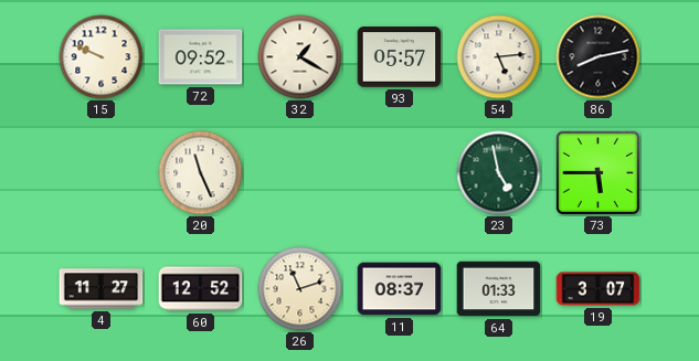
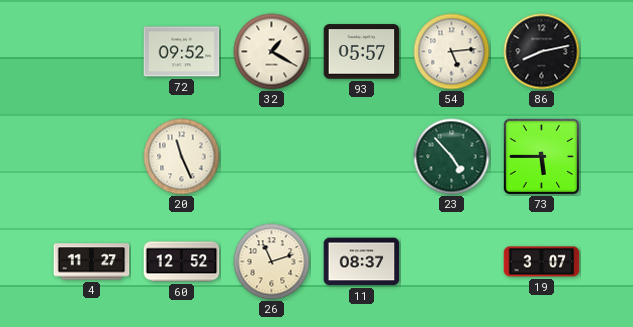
15: 9:49 -> none
23: 4:58 -> 4:53
64: 01:33 -> none
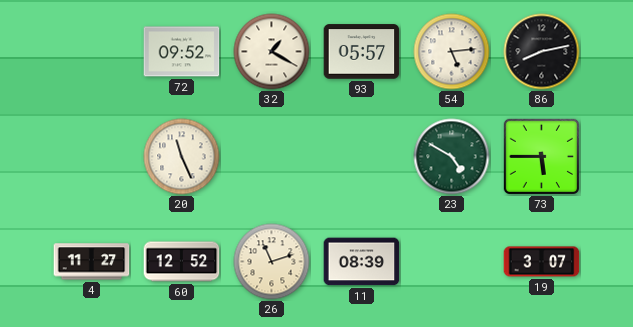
23: 4:53 -> 4:50
11: 08:37 -> 08:39
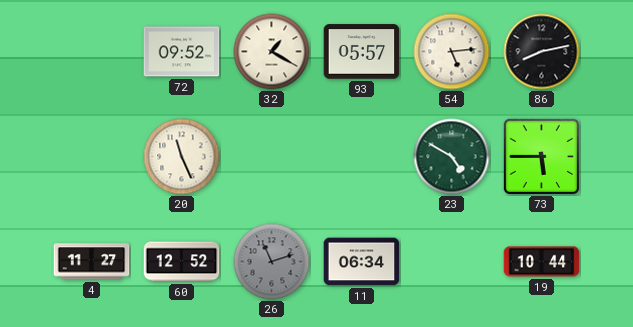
26 dial: cream -> grey
11: 08:39 -> 06:34
19: 3:07 -> 10:44
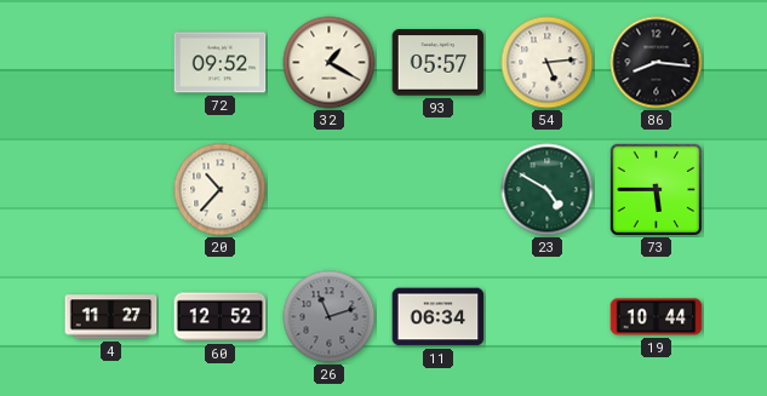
86: 8:13 -> 8:16
20: 11:26 -> 10:37
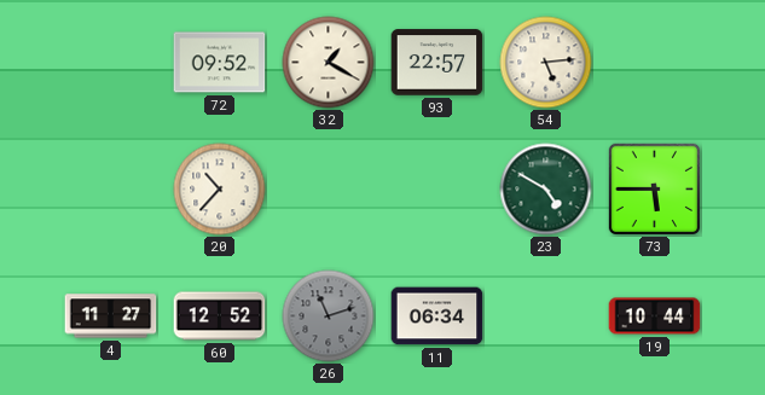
93: 05:57 -> 22:57
86: 8:16 -> none
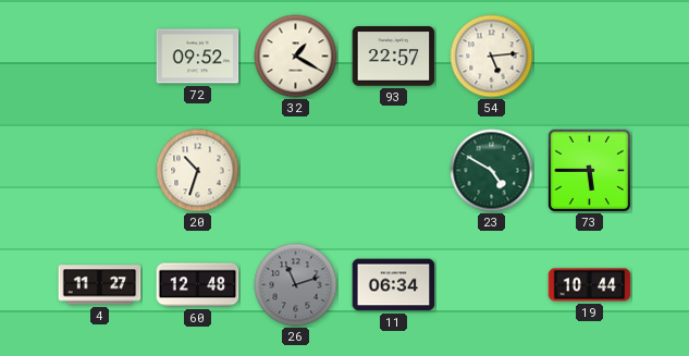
20: 10:37 -> 10:33
60: 12:52 -> 12:48
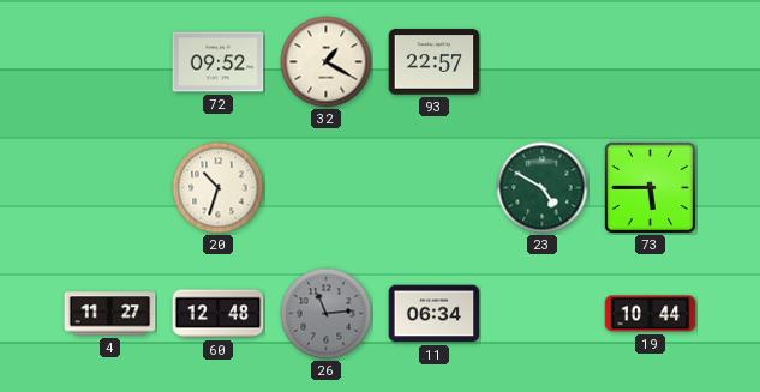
54: 5:14 -> none
26: 11:12 -> 11:14
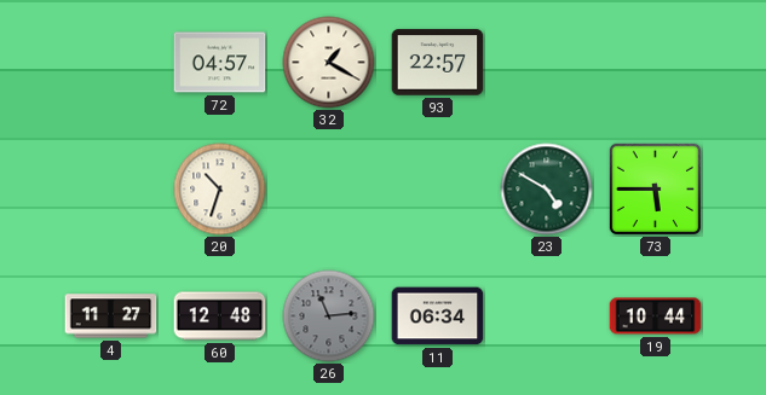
72: 09:52 -> 04:57
